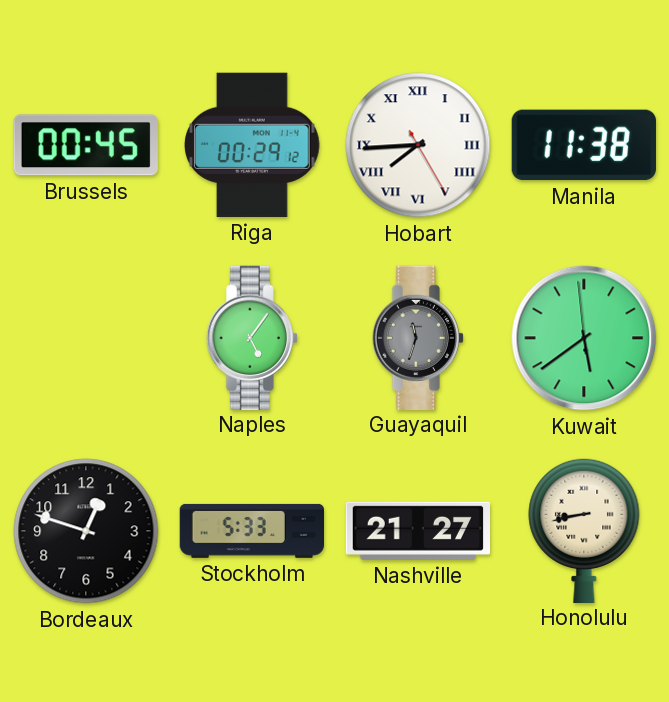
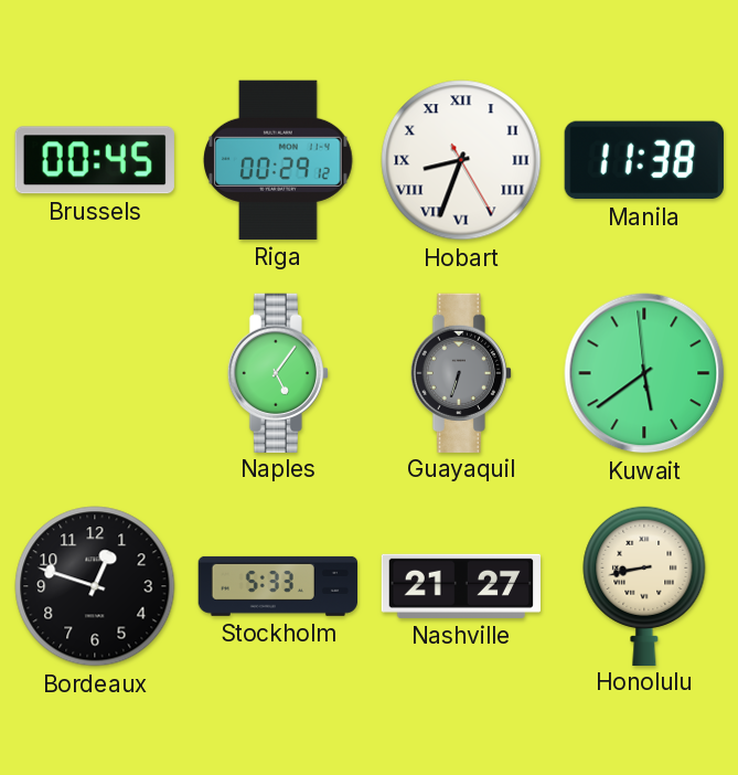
Hobart: 7:44 -> 8:33
Guayaquil: 11:33 -> 6:33
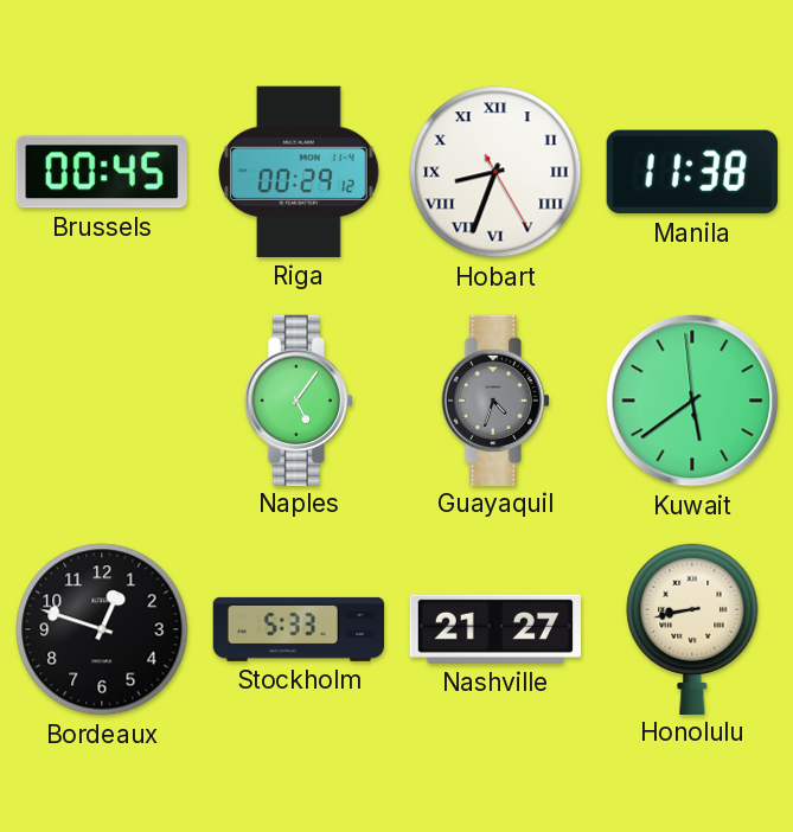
Guayaquil: 6:33 -> 4:33
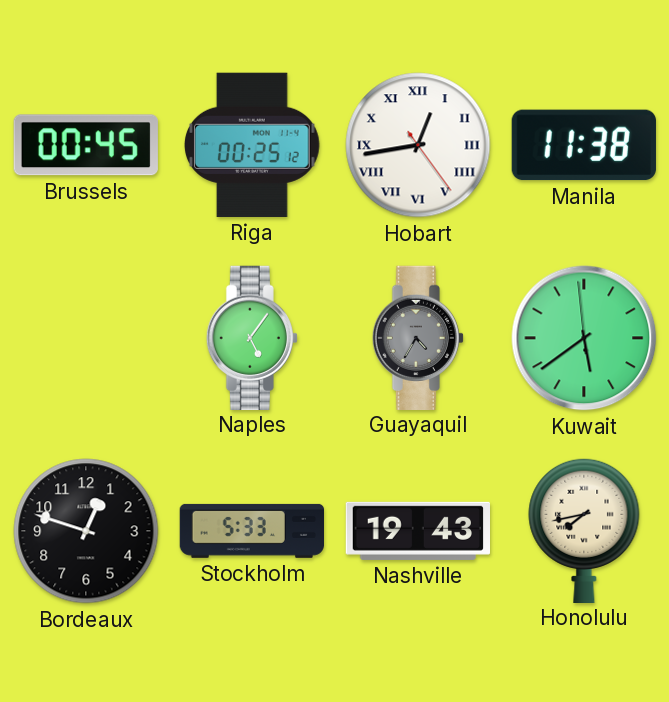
Riga: 00:29 -> 00:25
Hobart: 8:33 -> 12:43
Guayaquil: 4:33 -> 4:35
Nashville: 21:27 -> 19:43
Honolulu: 8:43 -> 7:43
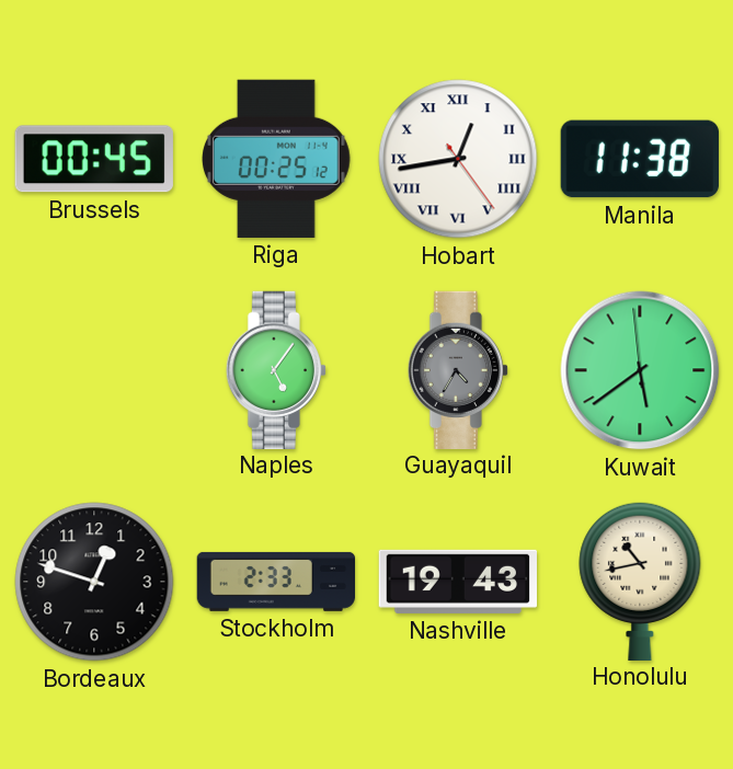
Stockholm: 5:33 -> 2:33
Honolulu: 7:43 -> 10:43
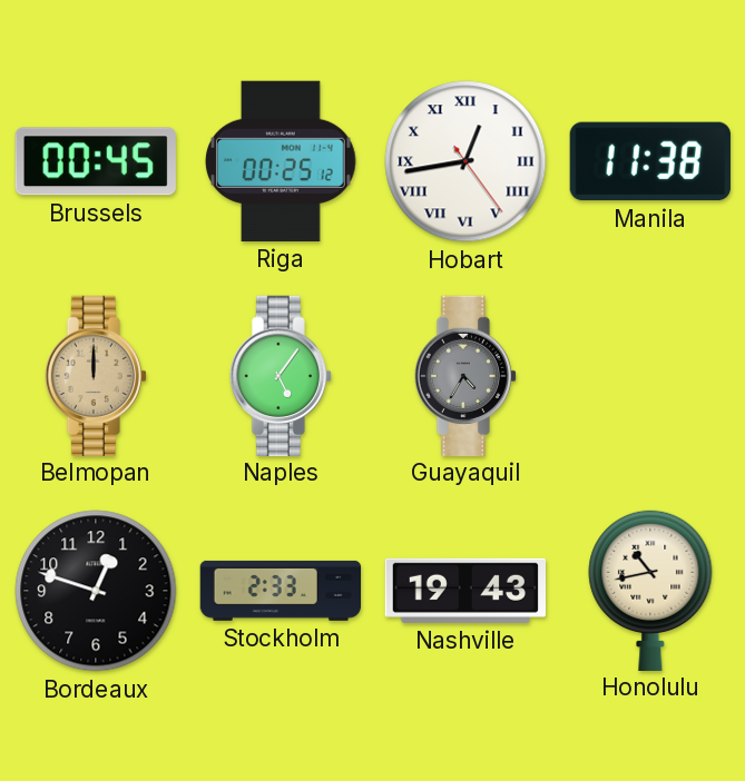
Belmopan: none -> 12:00
Kuwait: 5:38 -> none
